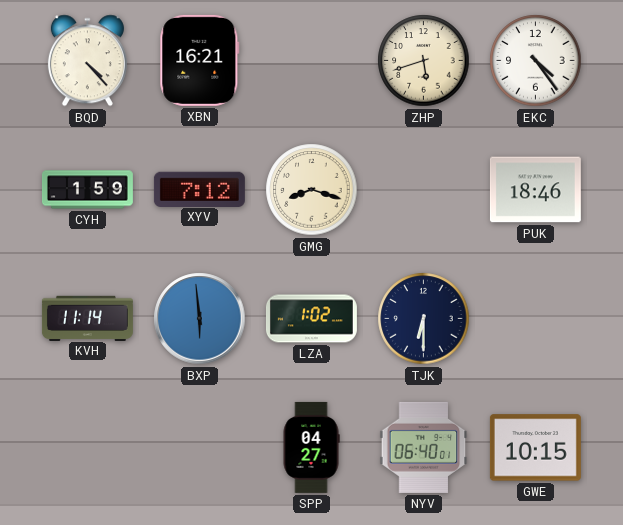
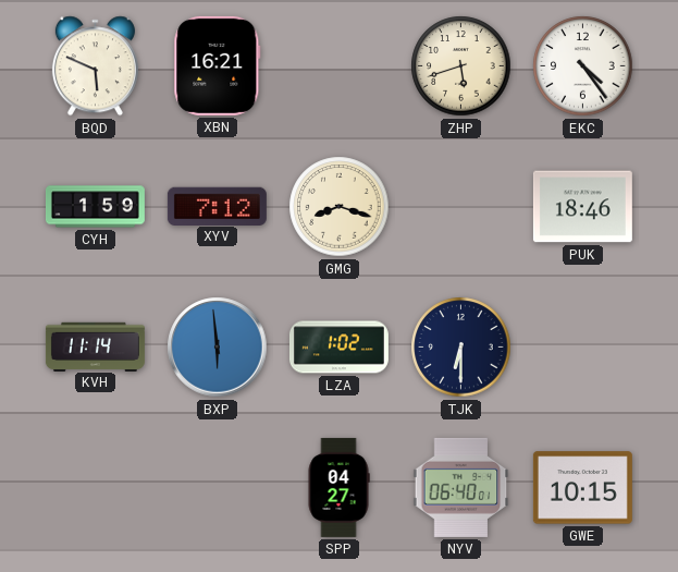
BQD: 4:23 -> 5:49
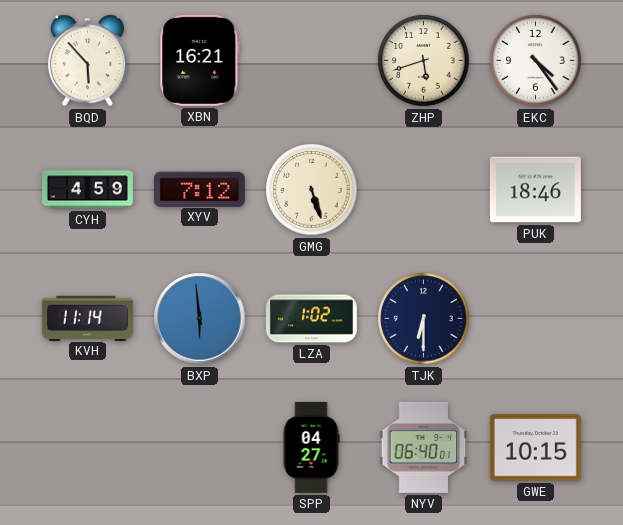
BQD: 5:49 -> 5:53
CYH: 1:59 -> 4:59
GMG: 8:18 -> 5:27
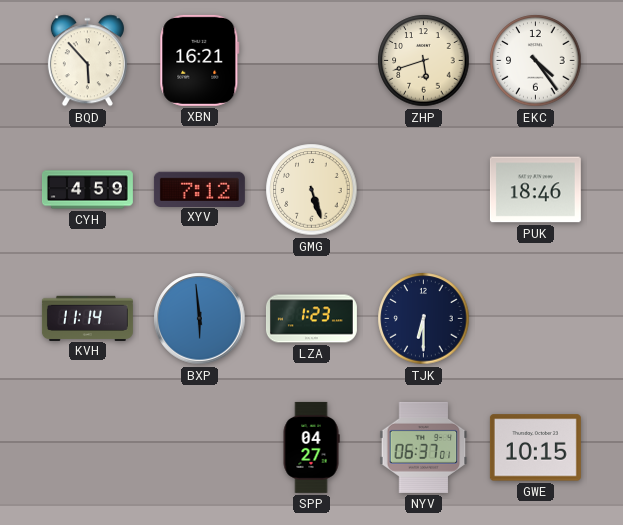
LZA: 1:02 -> 1:23
NYV: 06:40 -> 06:37
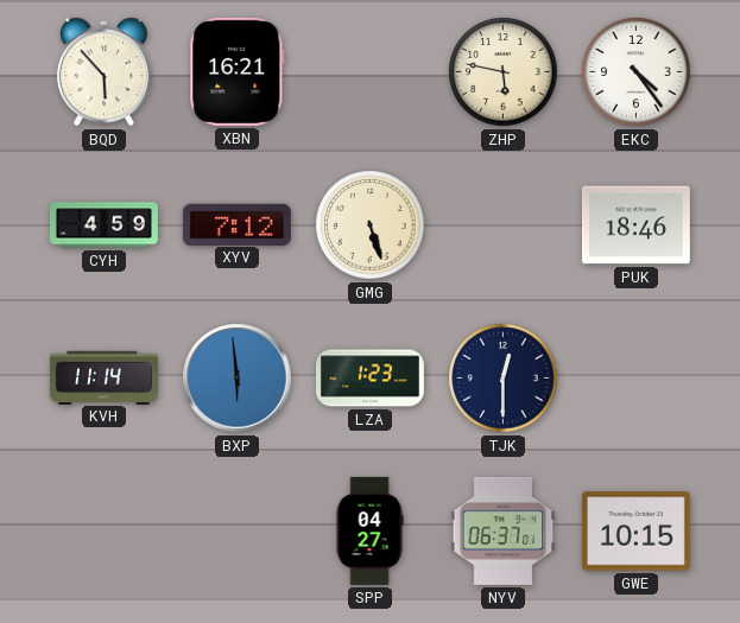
ZHP: 5:42 -> 5:47
TJK: 6:30 -> 12:30
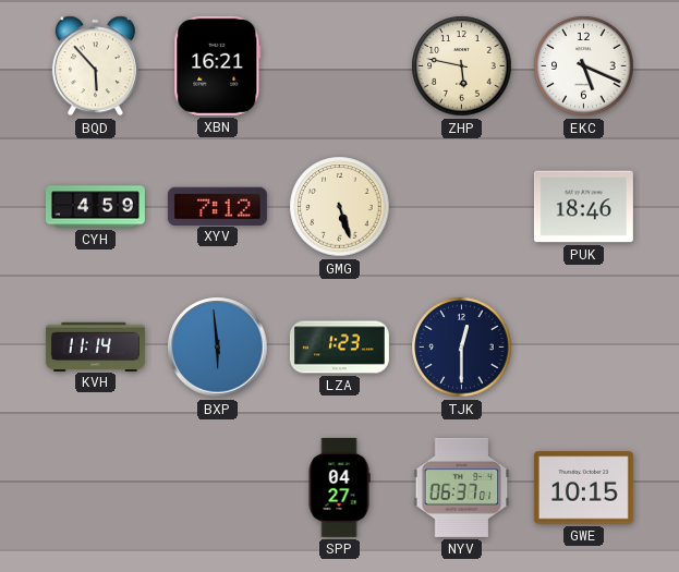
EKC: 4:24 -> 5:19
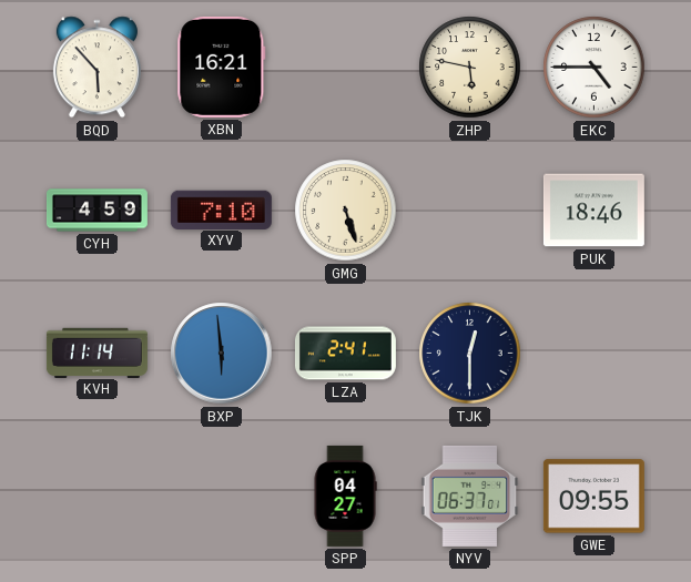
EKC: 5:19 -> 4:45
XYV: 7:12 -> 7:10
LZA: 1:23 -> 2:41
GWE: 10:15 -> 09:55
